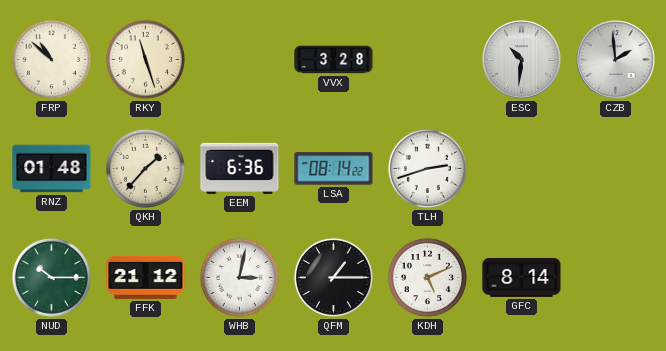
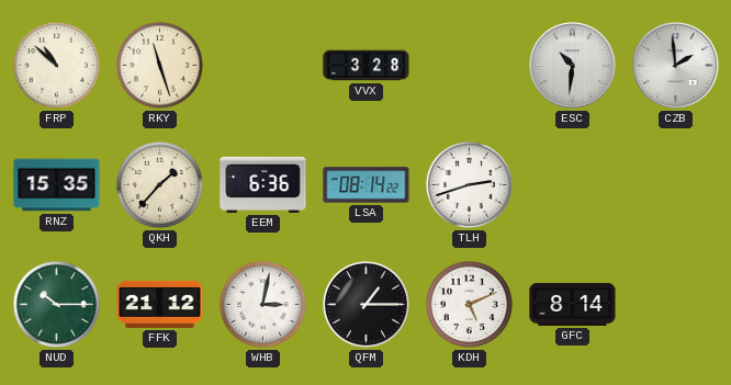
RNZ: 01:48 -> 15:35
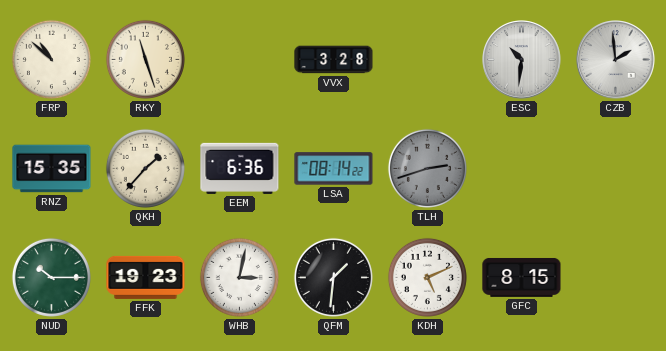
TLH dial: white -> grey
FFK: 21:12 -> 19:23
QFM: 1:15 -> 1:31
GFC: 8:14 -> 8:15
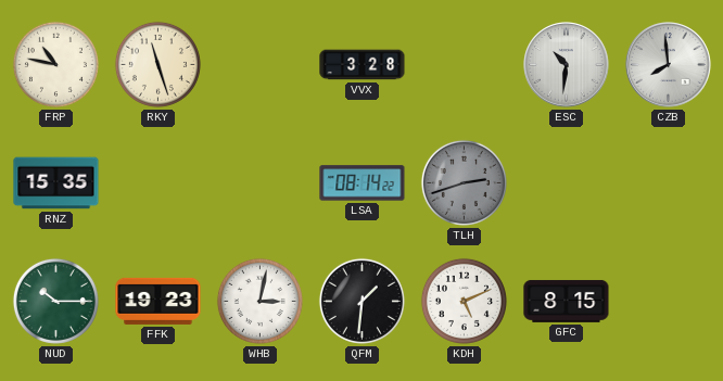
FRP: 10:52 -> 10:47
CZB: 1:59 -> 7:59
QKH: 1:37 -> none
EEM: 6:36 -> none
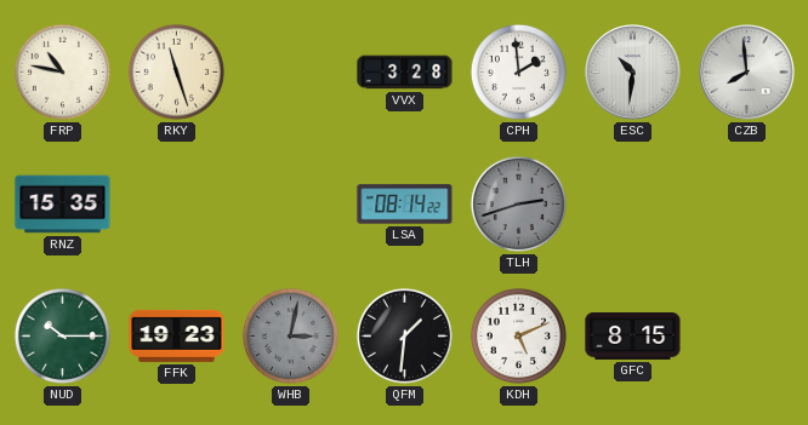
CPH: none -> 1:59
WHB dial: white -> grey
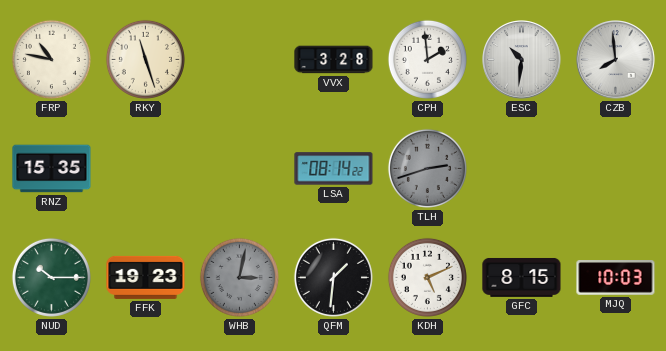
MJQ: none -> 10:03
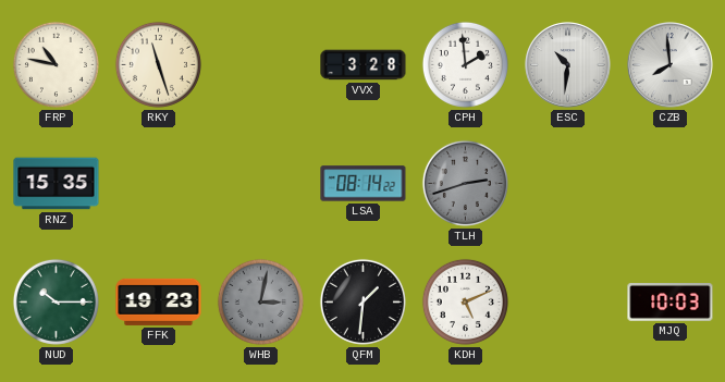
GFC: 8:15 -> none
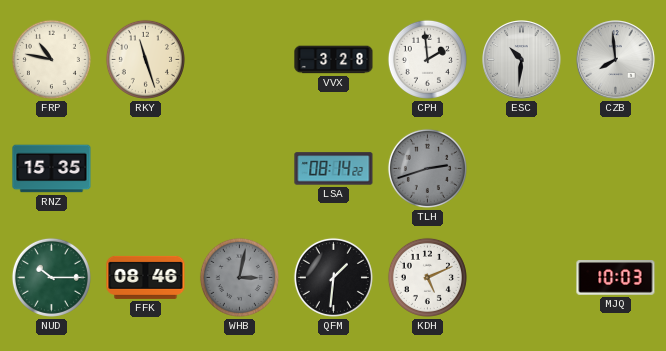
FFK: 19:23 -> 08:46
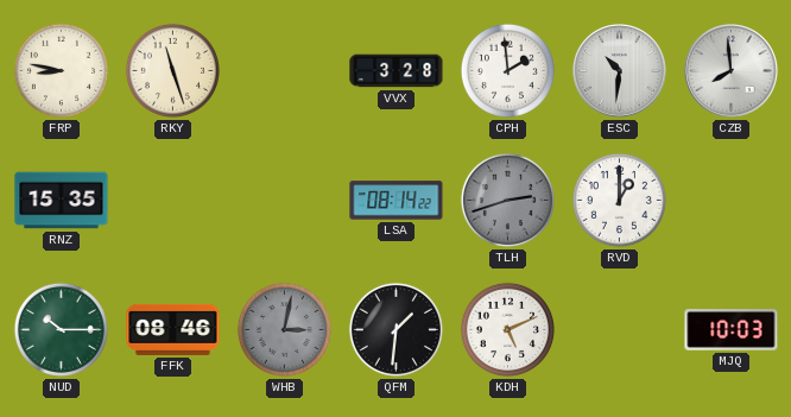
FRP: 10:47 -> 8:47
RVD: none -> 1:00
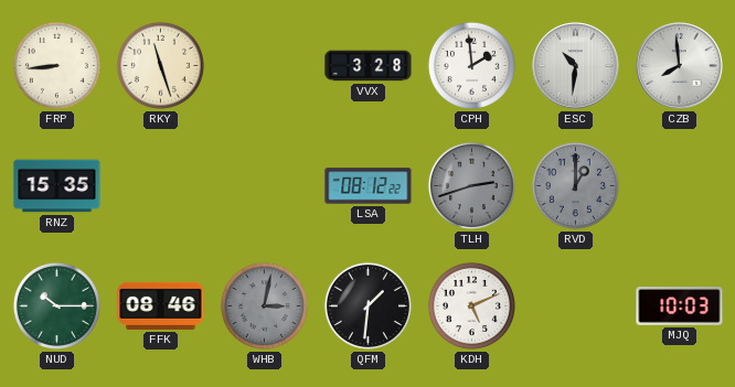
FRP: 8:47 -> 8:44
LSA: 08:14 -> 08:12
RVD dial: white -> grey
